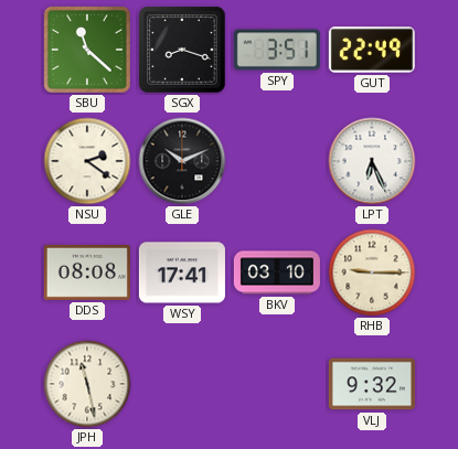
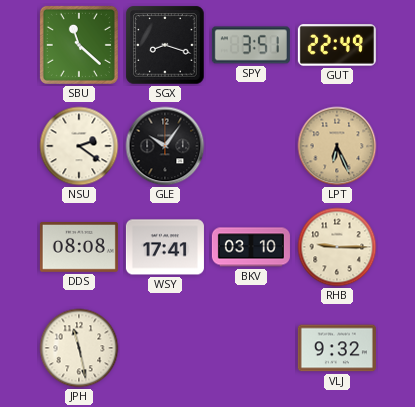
GLE: 10:11 -> 10:06
LPT dial: white -> champagne
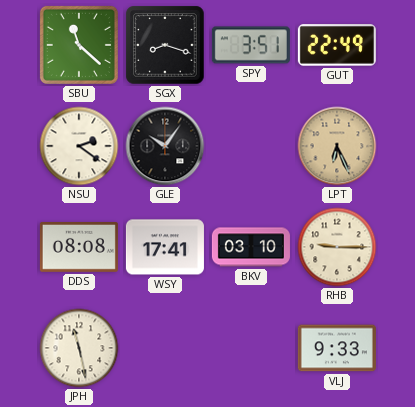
VLJ: 9:32 -> 9:33
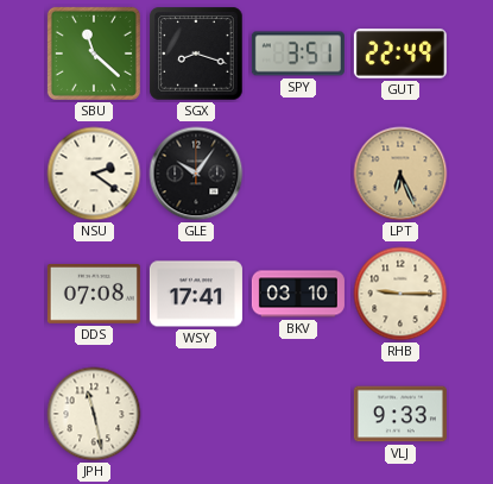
DDS: 08:08 -> 07:08
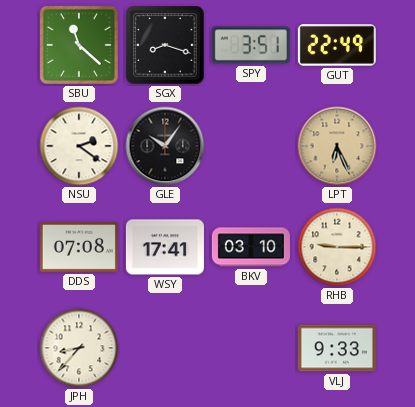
JPH: 11:28 -> 8:37
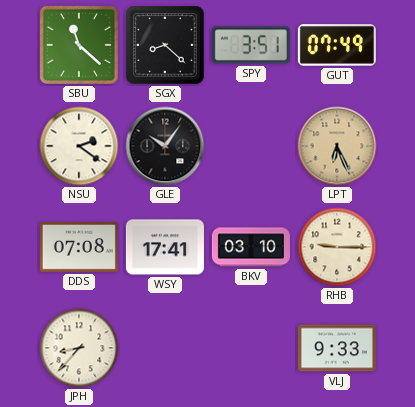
SGX: 8:18 -> 8:22
GUT: 22:49 -> 07:49
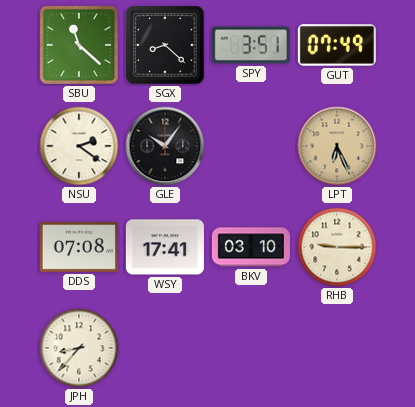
VLJ: 9:33 -> none
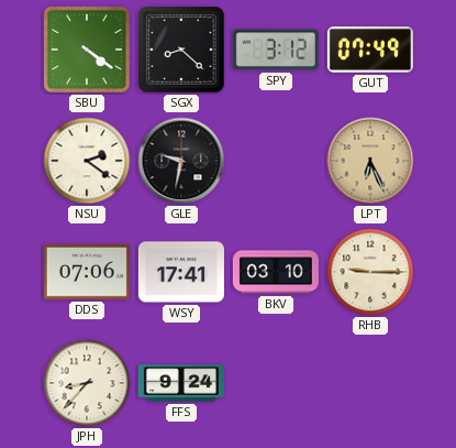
SBU: 11:22 -> 4:21
SPY: 3:51 -> 3:12
GLE: 10:06 -> 9:32
DDS: 07:08 -> 07:06
FFS: none -> 9:24
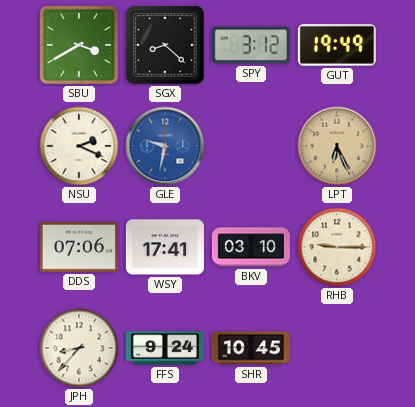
SBU: 4:21 -> 3:40
GUT: 07:49 -> 19:49
NSU: 2:21 -> 2:19
GLE dial: black -> blue
SHR: none -> 10:45
